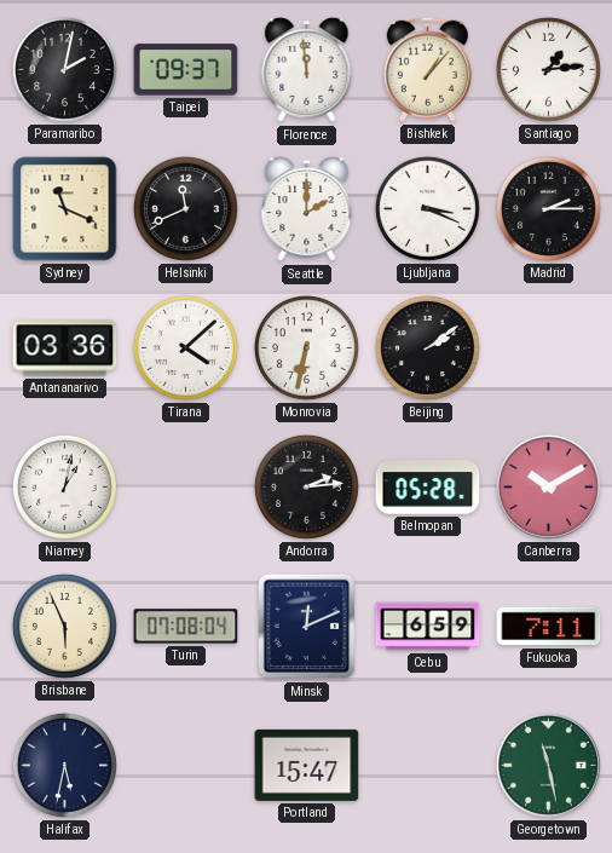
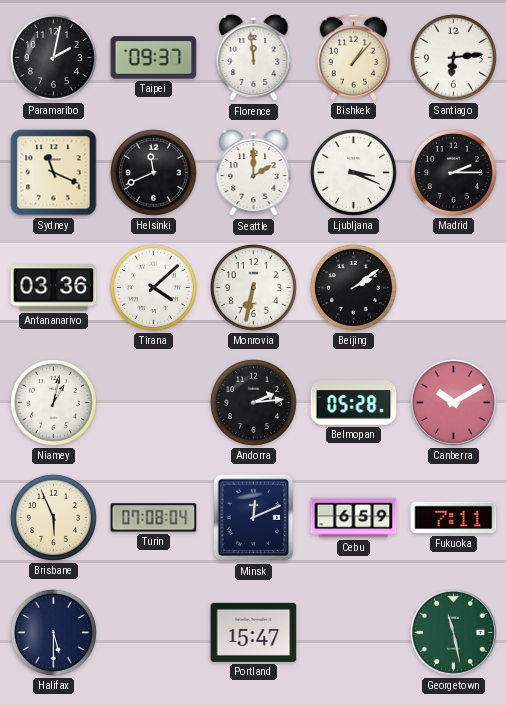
Santiago: 1:14 -> 6:14
Halifax: 5:32 -> 5:30
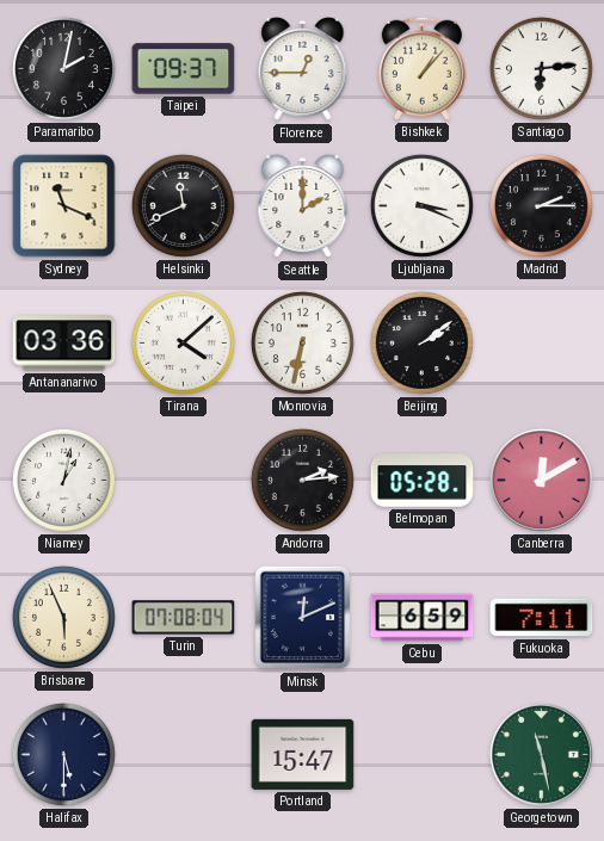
Florence: 11:59 -> 12:45
Canberra: 10:10 -> 12:10
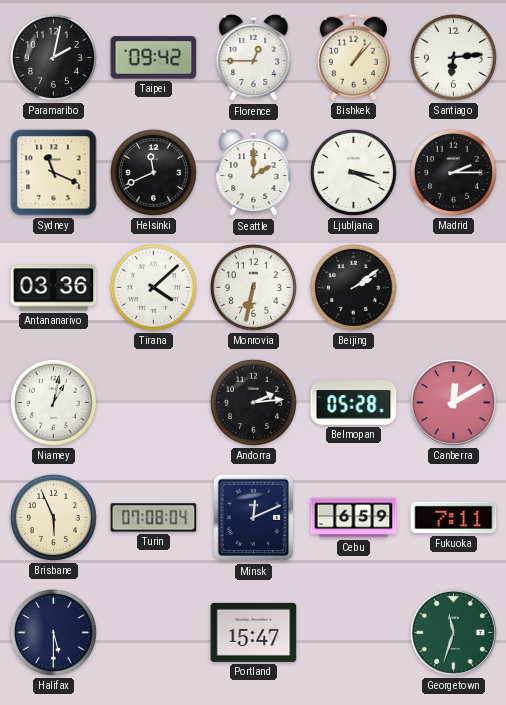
Taipei: 09:37 -> 09:42
Georgetown: 11:28 -> 11:33
